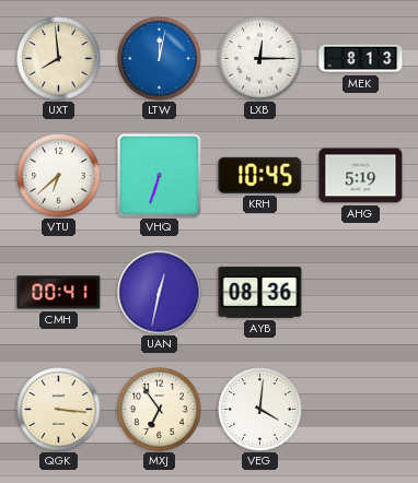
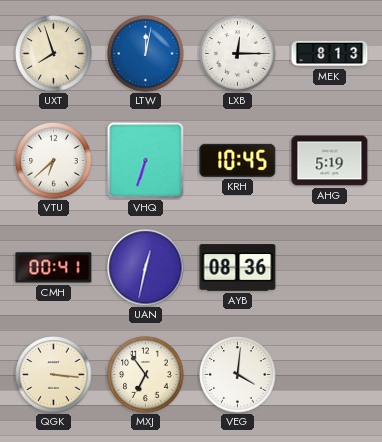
UXT: 7:59 -> 7:57
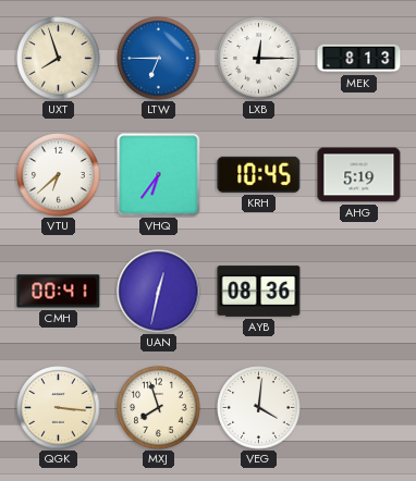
LTW: 12:02 -> 6:45
VHQ: 6:33 -> 6:36
MXJ: 6:54 -> 7:57
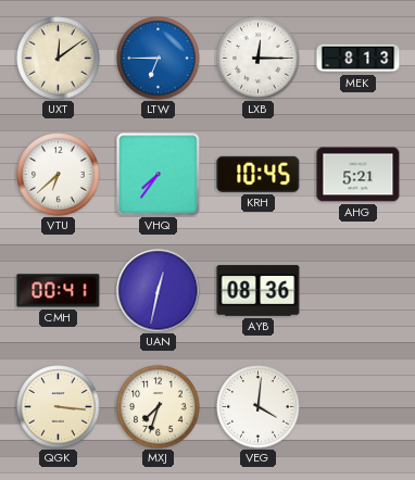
UXT: 7:57 -> 12:09
VHQ: 6:36 -> 7:36
AHG: 5:19 -> 5:21
MXJ: 7:57 -> 7:33
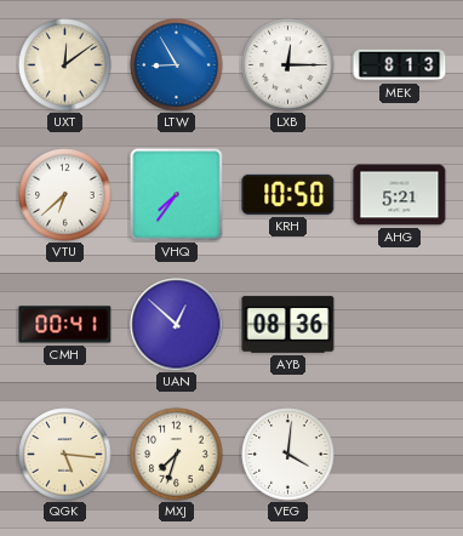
LTW: 6:45 -> 8:55
KRH: 10:45 -> 10:50
UAN: 12:32 -> 12:52
QGK: 3:16 -> 5:16
